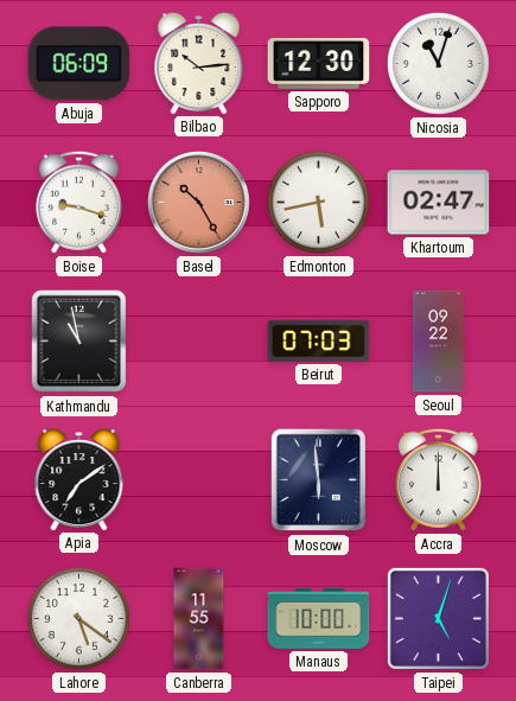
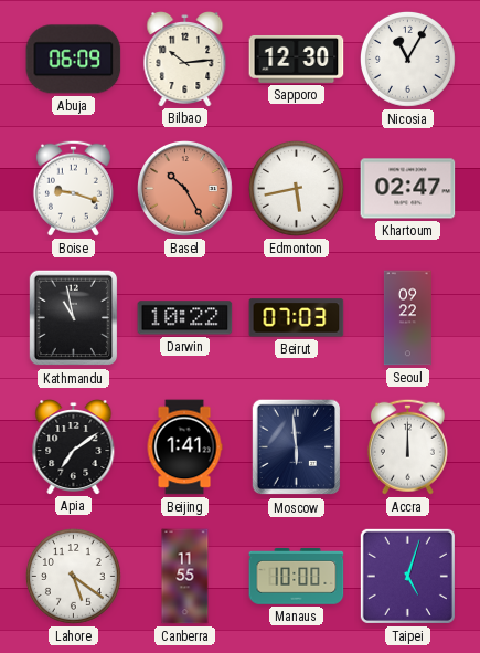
Nicosia: 11:03 -> 11:05
Darwin: none -> 10:22
Beijing: none -> 1:41
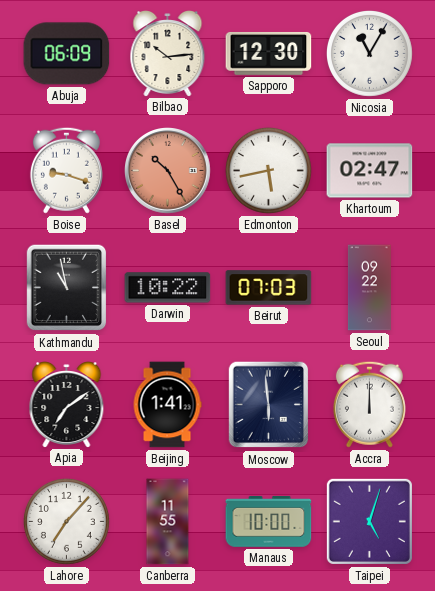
Lahore: 5:21 -> 7:07
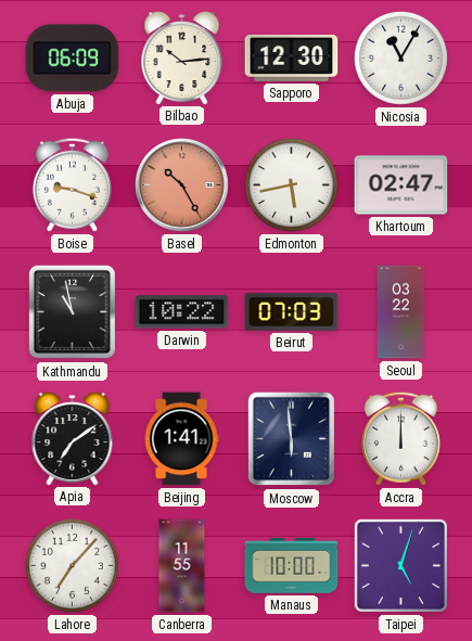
Seoul: 09:22 -> 03:22
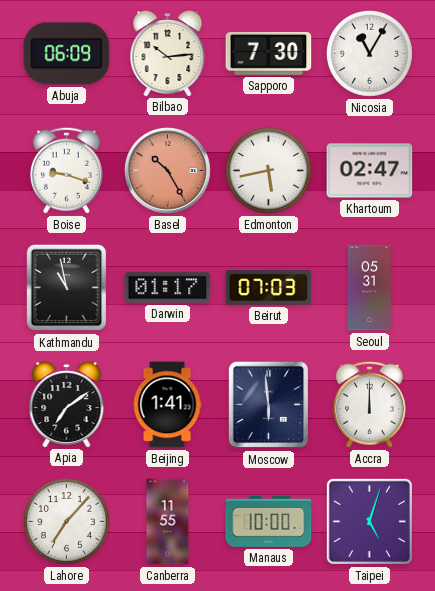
Sapporo: 12:30 -> 7:30
Darwin: 10:22 -> 01:17
Seoul: 03:22 -> 05:31
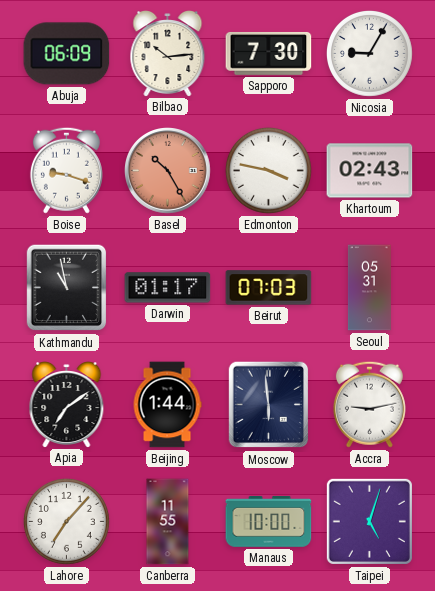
Nicosia: 11:05 -> 9:05
Edmonton: 5:43 -> 3:47
Khartoum: 02:47 -> 02:43
Beijing: 1:41 -> 1:44
Accra: 12:00 -> 9:13
